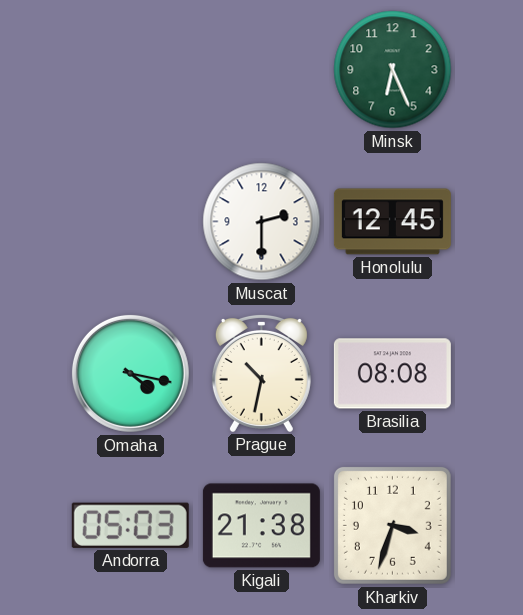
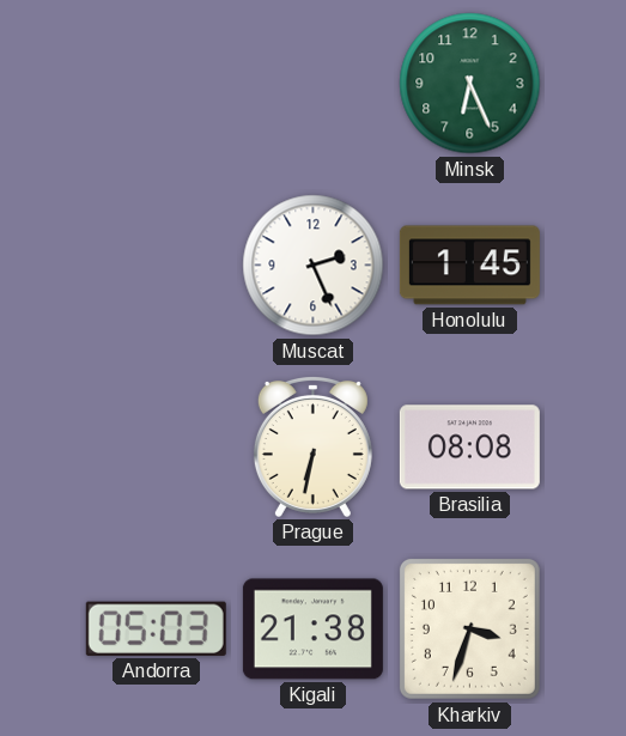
Muscat: 2:30 -> 2:26
Honolulu: 12:45 -> 1:45
Omaha: 4:17 -> none
Prague: 10:32 -> 6:32
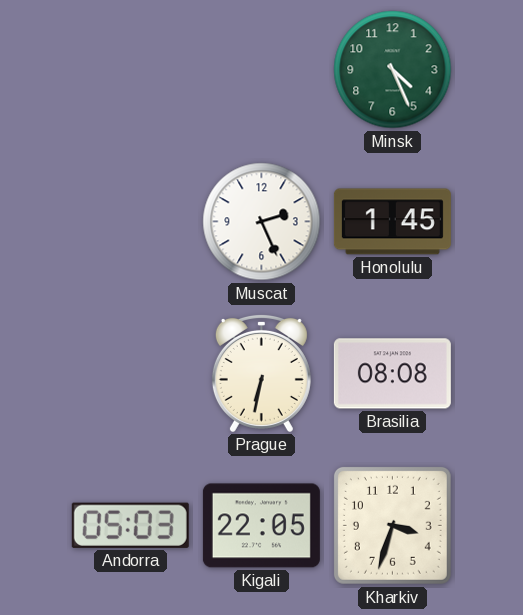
Minsk: 6:26 -> 4:26
Kigali: 21:38 -> 22:05
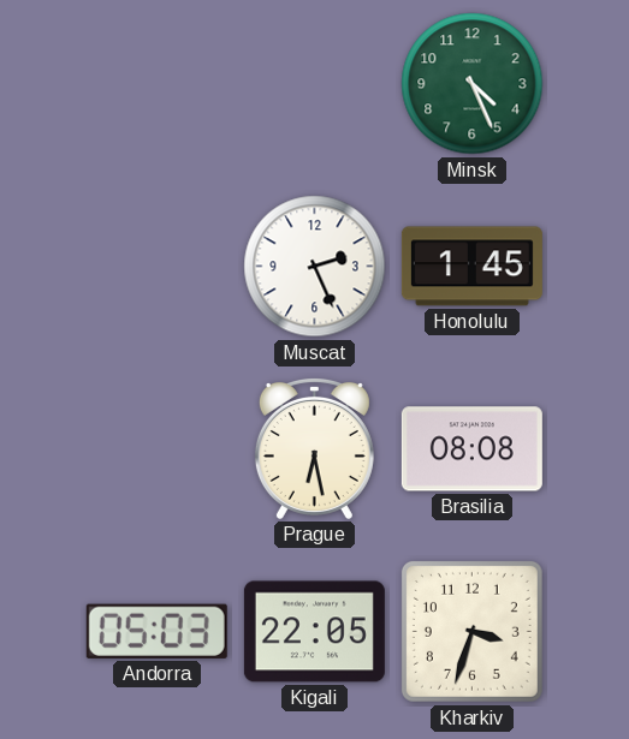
Prague: 6:32 -> 6:28
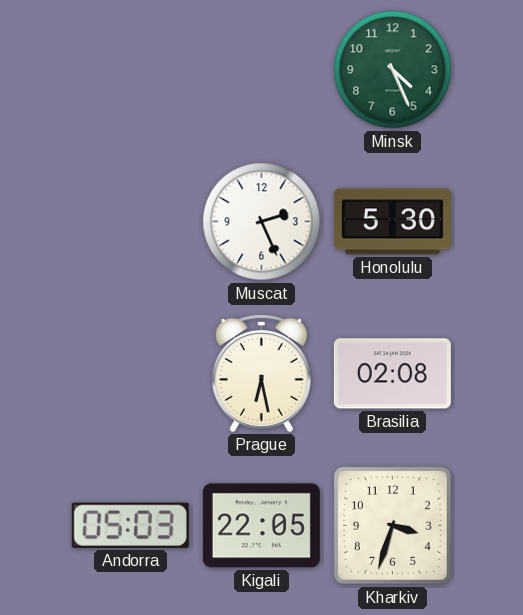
Honolulu: 1:45 -> 5:30
Brasilia: 08:08 -> 02:08
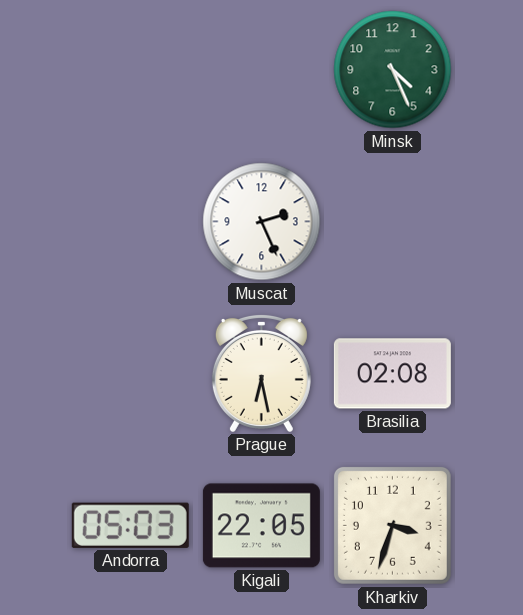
Honolulu: 5:30 -> none
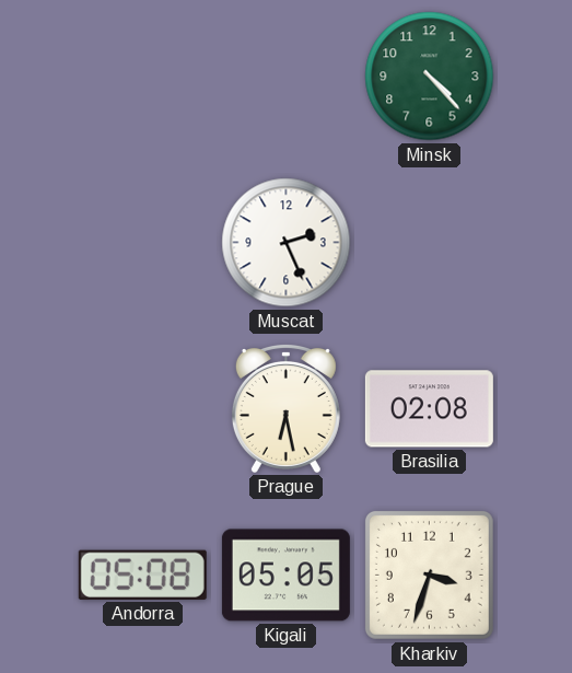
Minsk: 4:26 -> 4:23
Andorra: 05:03 -> 05:08
Kigali: 22:05 -> 05:05
